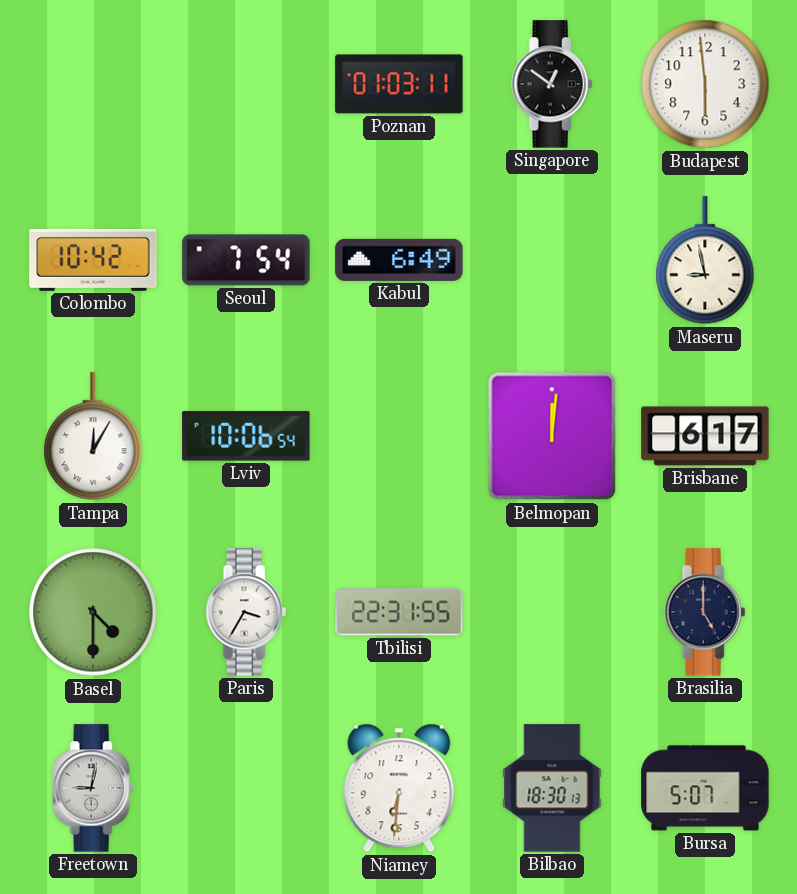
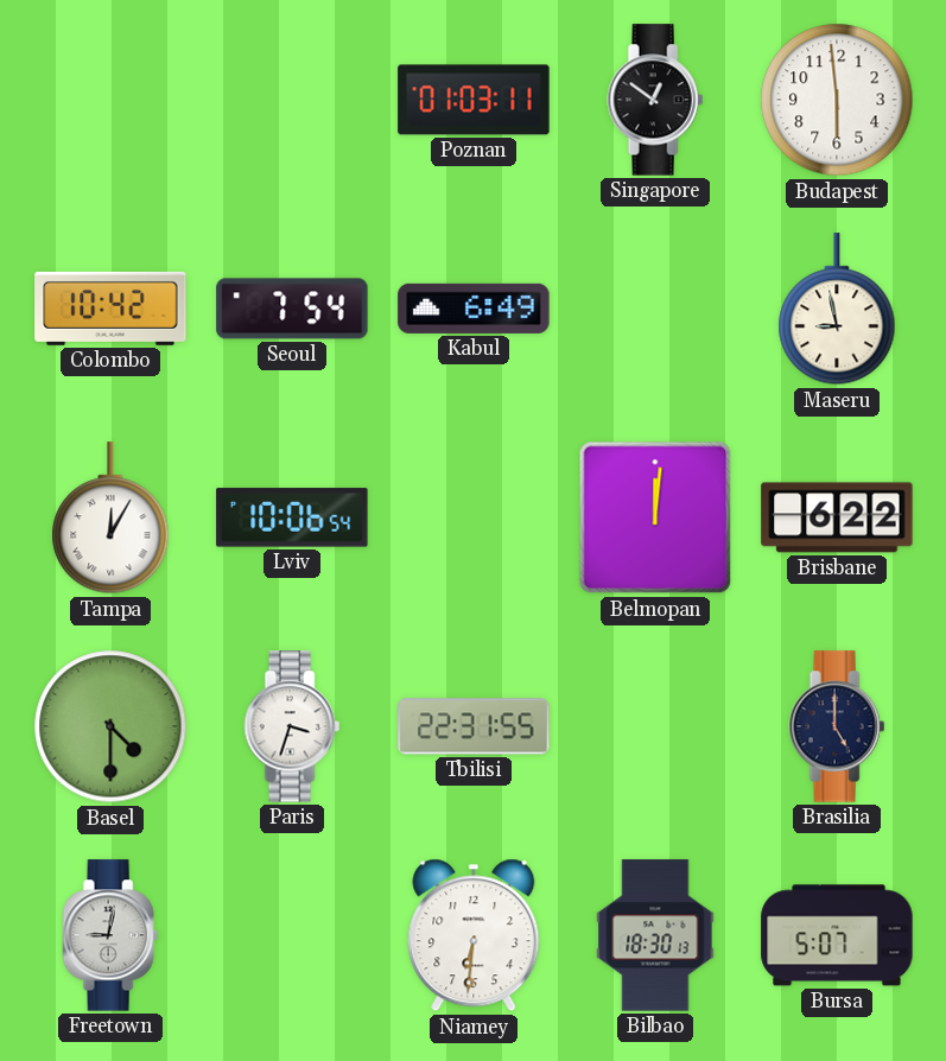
Brisbane: 6:17 -> 6:22
Paris: 3:35 -> 3:33
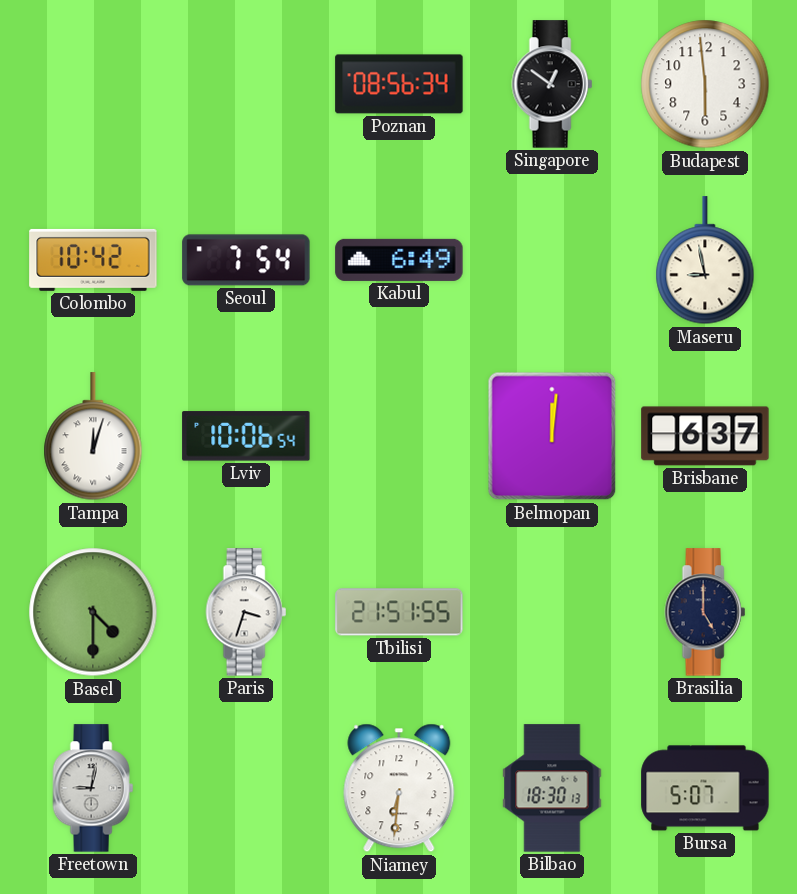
Poznan: 01:03 -> 08:56
Tampa: 12:05 -> 12:03
Brisbane: 6:22 -> 6:37
Tbilisi: 22:31 -> 21:51
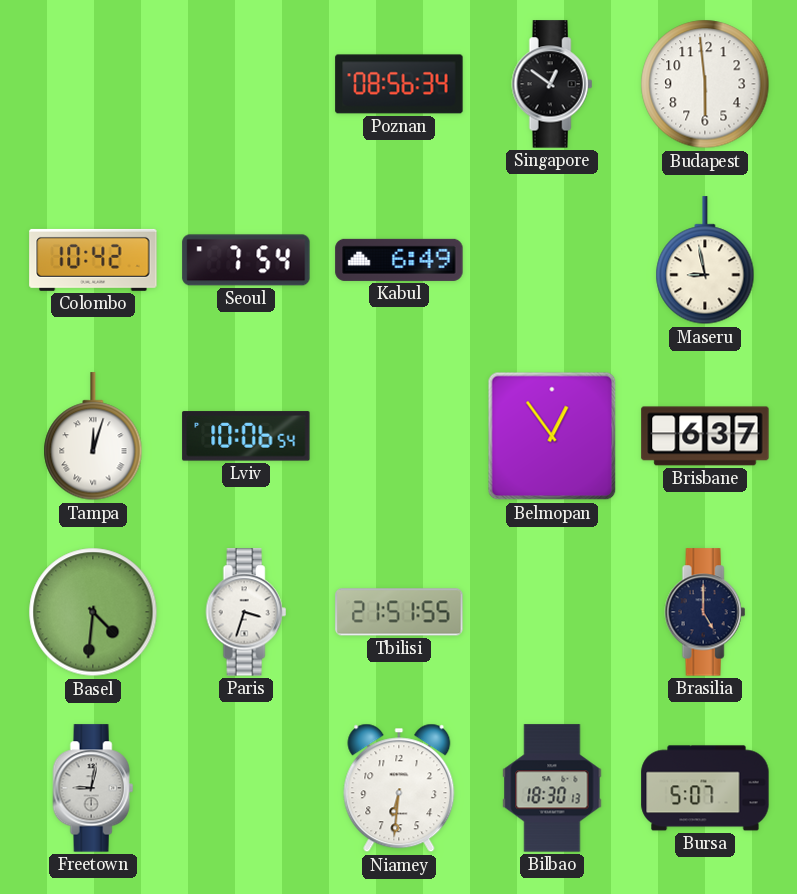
Belmopan: 12:01 -> 12:54
Basel: 4:30 -> 4:31
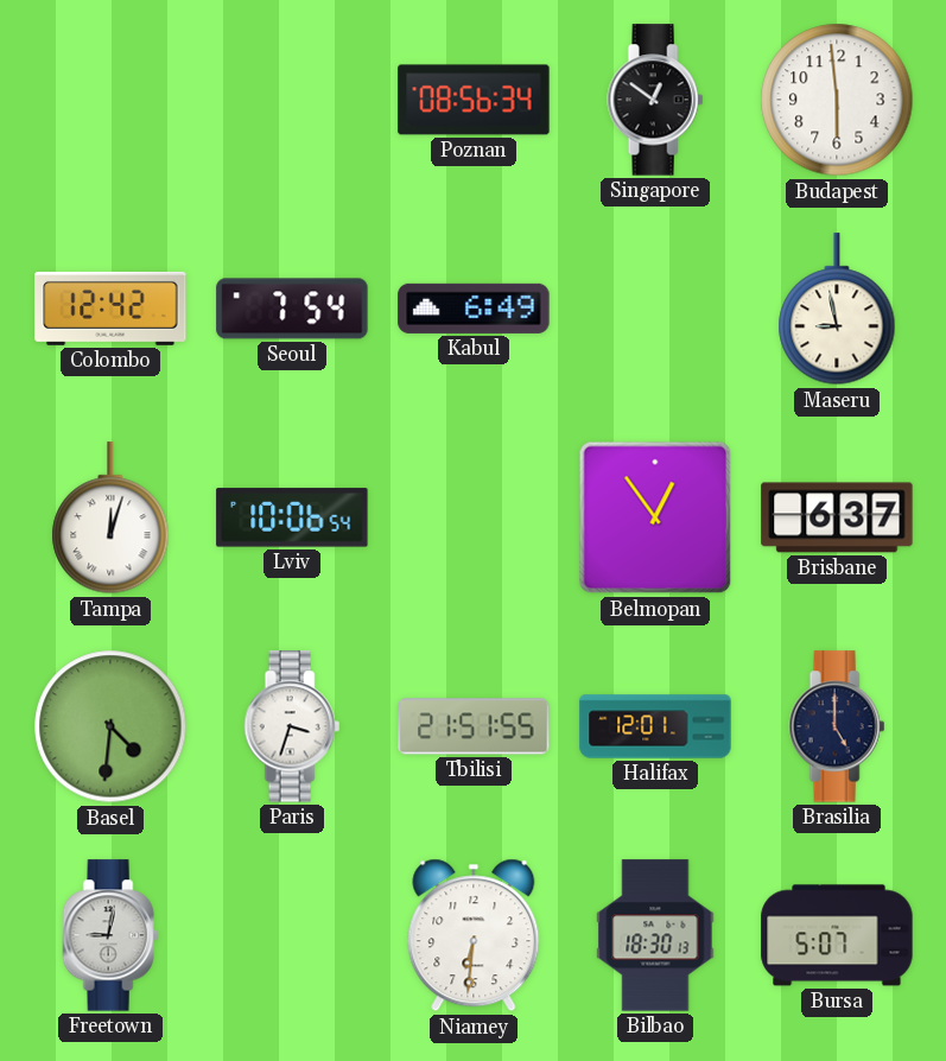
Colombo: 10:42 -> 12:42
Halifax: none -> 12:01
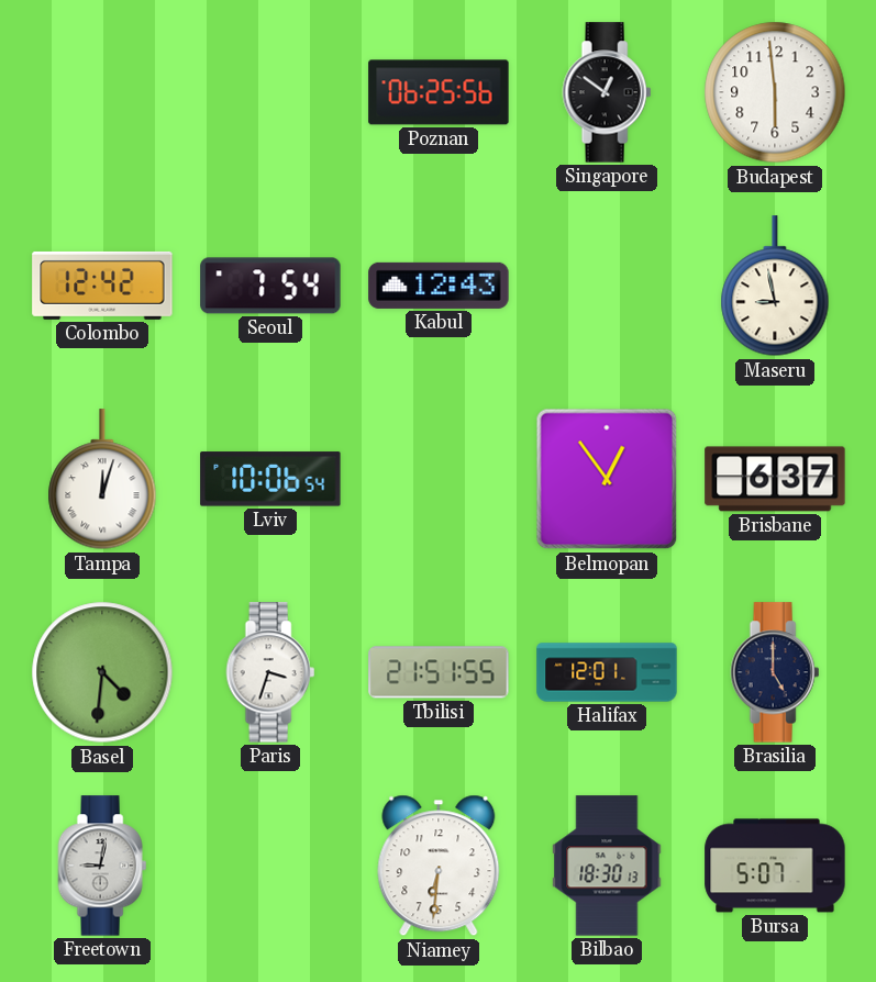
Poznan: 08:56 -> 06:25
Kabul: 6:49 -> 12:43
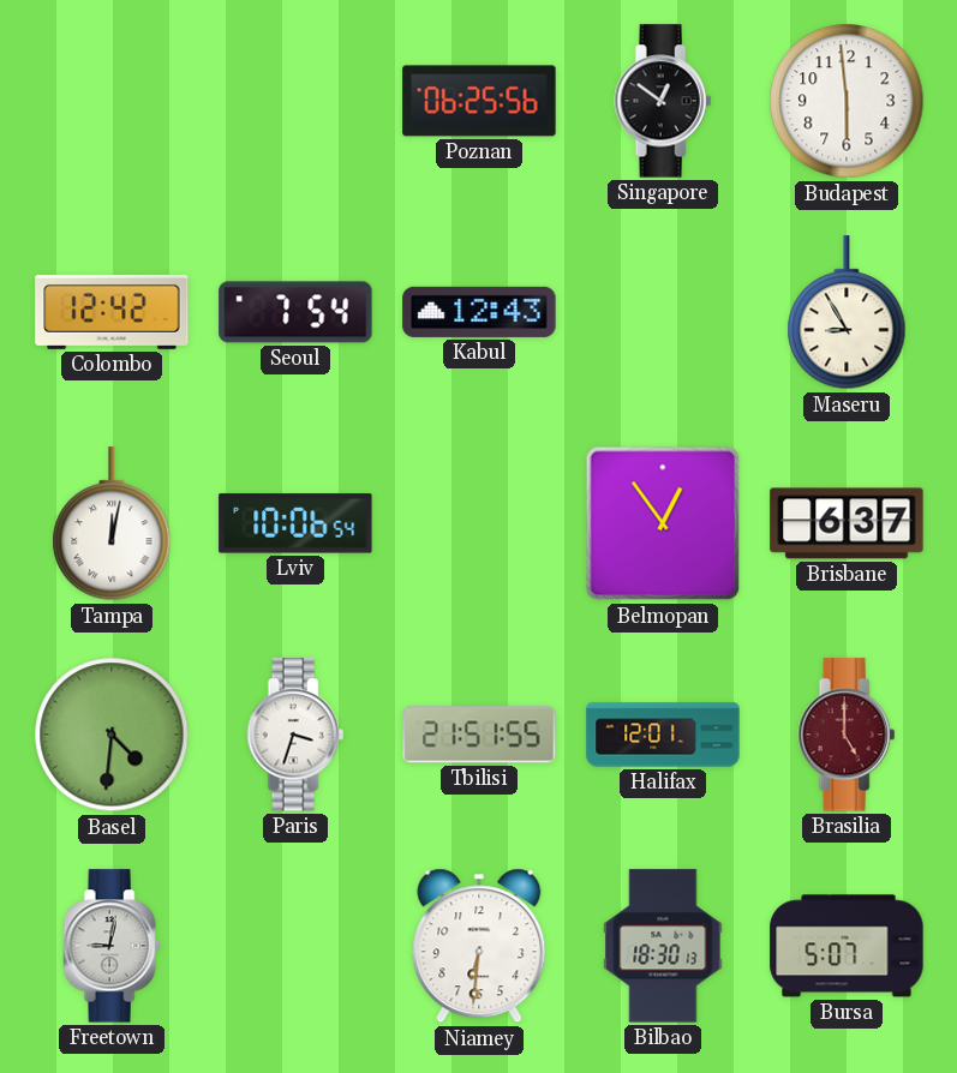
Maseru: 8:58 -> 8:55
Tampa: 12:03 -> 12:02
Brasilia dial: navy -> burgundy
